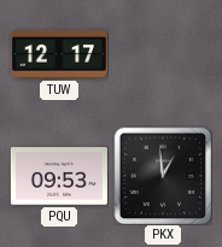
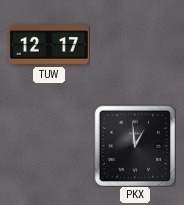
PQU: 09:53 -> none
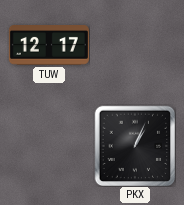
PKX: 12:59 -> 1:04
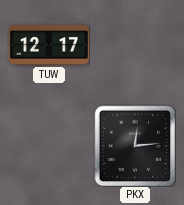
PKX: 1:04 -> 12:14
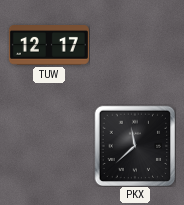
PKX: 12:14 -> 11:38
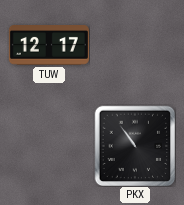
PKX: 11:38 -> 10:54
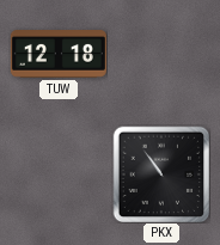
TUW: 12:17 -> 12:18
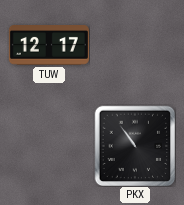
TUW: 12:18 -> 12:17
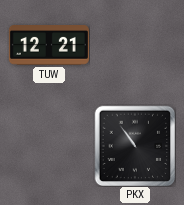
TUW: 12:17 -> 12:21
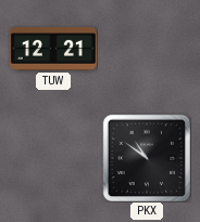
PKX: 10:54 -> 10:51
